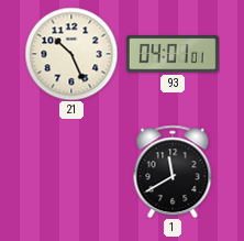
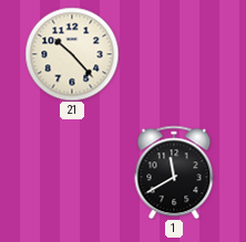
21: 10:26 -> 10:23
93: 04:01 -> none
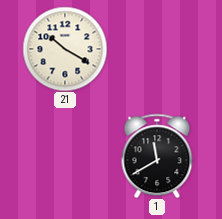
21: 10:23 -> 10:20
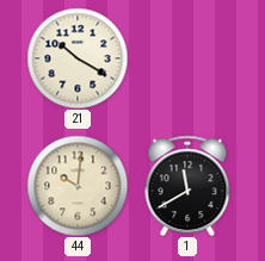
44: none -> 10:01
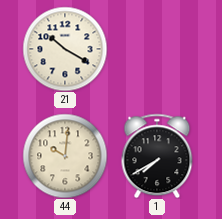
1: 11:40 -> 7:40
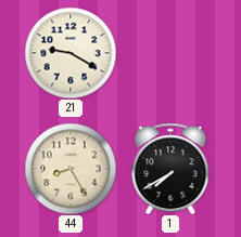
21: 10:20 -> 9:20
44: 10:01 -> 8:25
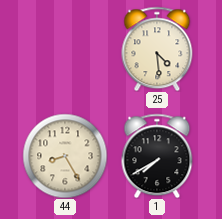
21: 9:20 -> none
25: none -> 4:29
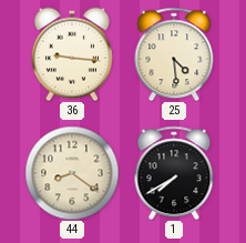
36: none -> 9:16
44: 8:25 -> 8:21
